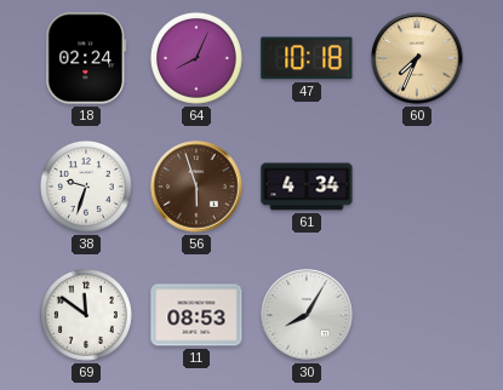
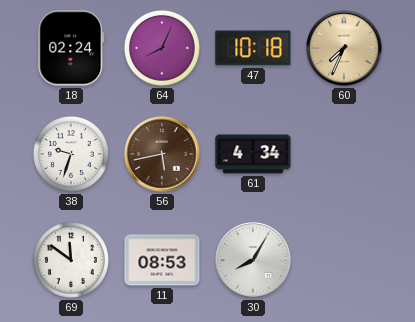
56: 5:57 -> 5:43
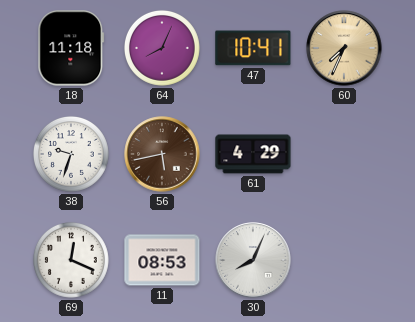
18: 02:24 -> 11:18
47: 10:18 -> 10:41
61: 4:34 -> 4:29
69: 11:51 -> 12:19
30: 8:05 -> 8:04
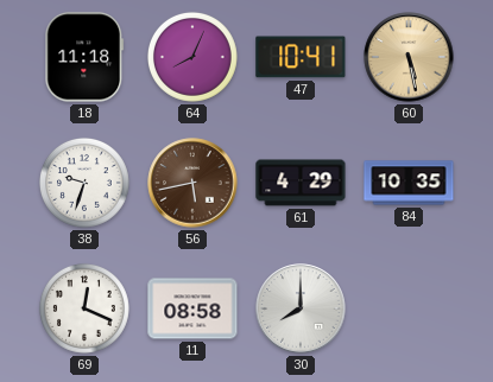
60: 7:34 -> 5:28
84: none -> 10:35
11: 08:53 -> 08:58
30: 8:04 -> 8:00
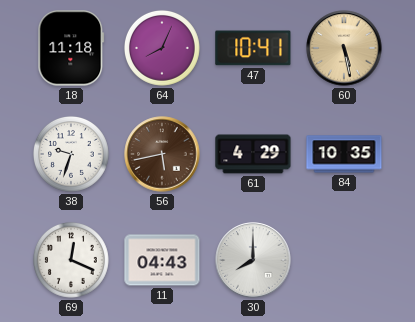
11: 08:58 -> 04:43
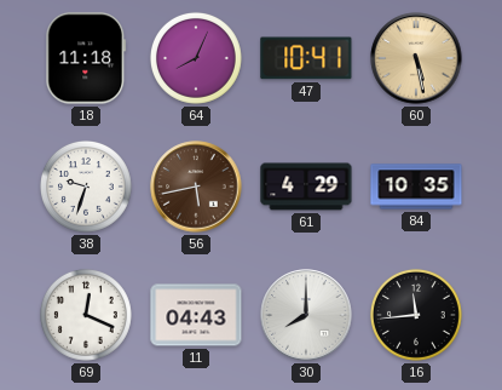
16: none -> 11:44
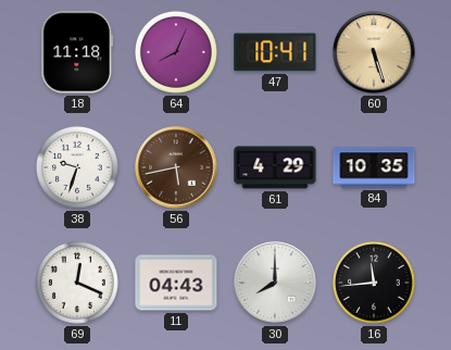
60: 5:28 -> 5:27
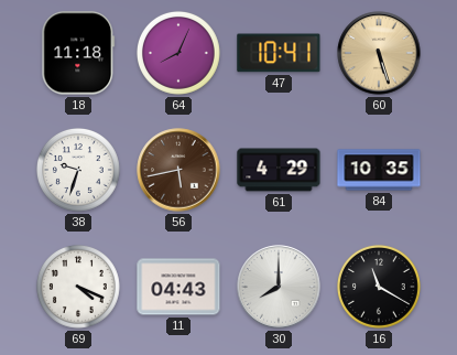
69: 12:19 -> 4:19
16: 11:44 -> 11:20
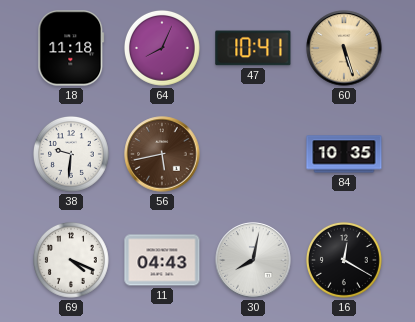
38: 9:33 -> 9:31
61: 4:29 -> none
30: 8:00 -> 8:02
16: 11:20 -> 12:20
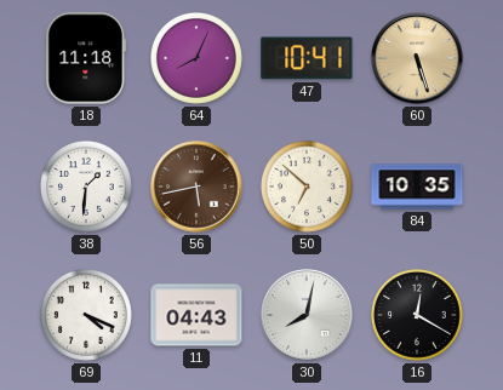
38: 9:31 -> 1:31
50: none -> 6:52
